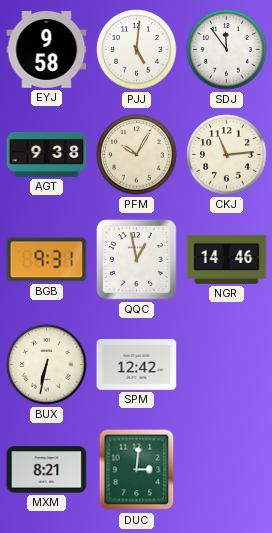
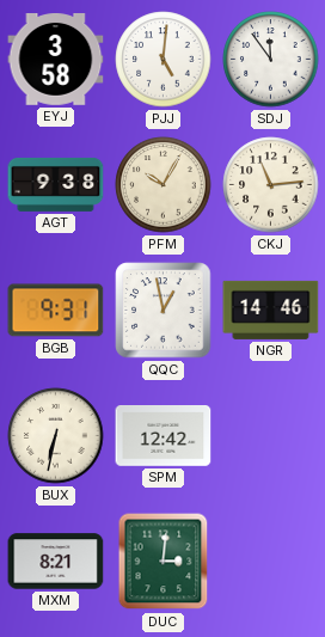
EYJ: 9:58 -> 3:58
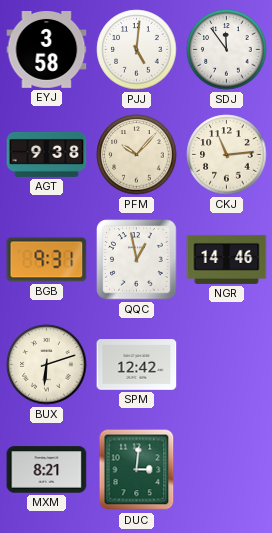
PFM: 10:05 -> 10:07
BUX: 6:32 -> 6:12
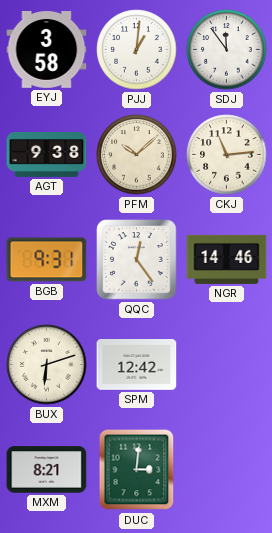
PJJ: 5:01 -> 1:01
PFM: 10:07 -> 10:08
QQC: 12:58 -> 12:24
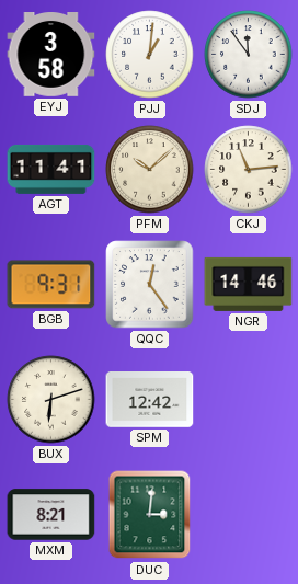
AGT: 9:38 -> 11:41
